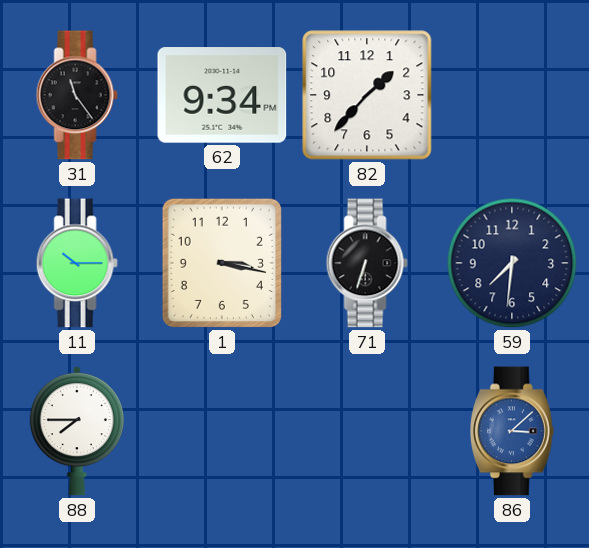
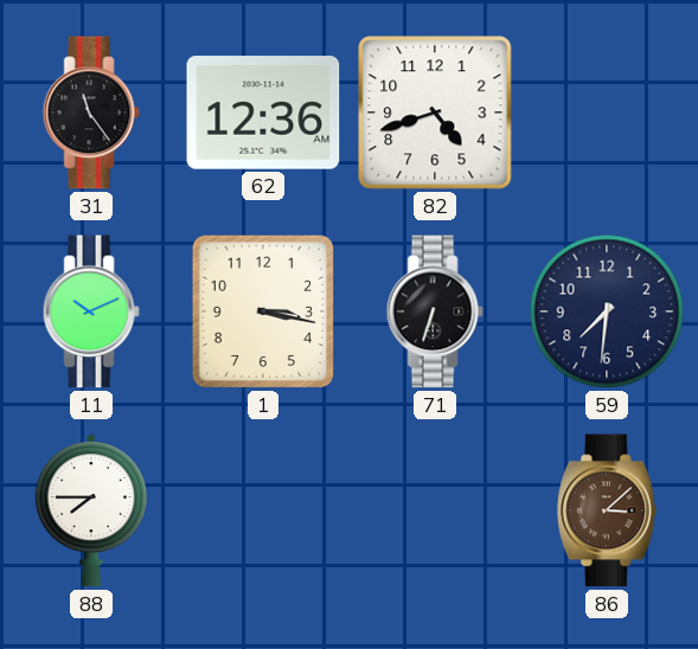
62: 9:34 -> 12:36
82: 1:37 -> 4:42
11: 10:15 -> 10:11
86 dial: blue -> brown
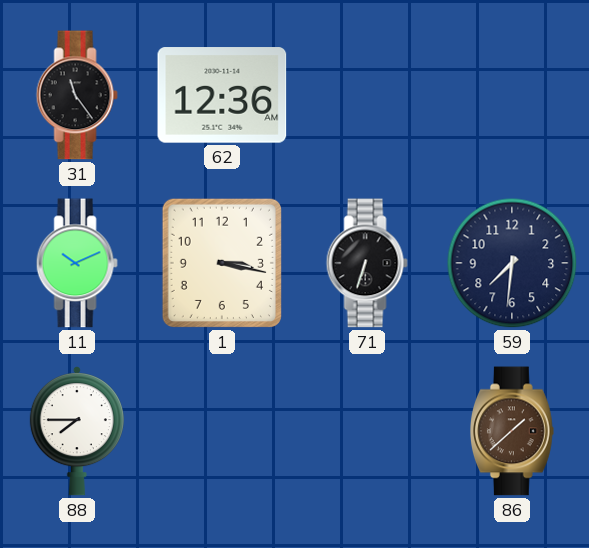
82: 4:42 -> none
86: 3:08 -> 1:38
